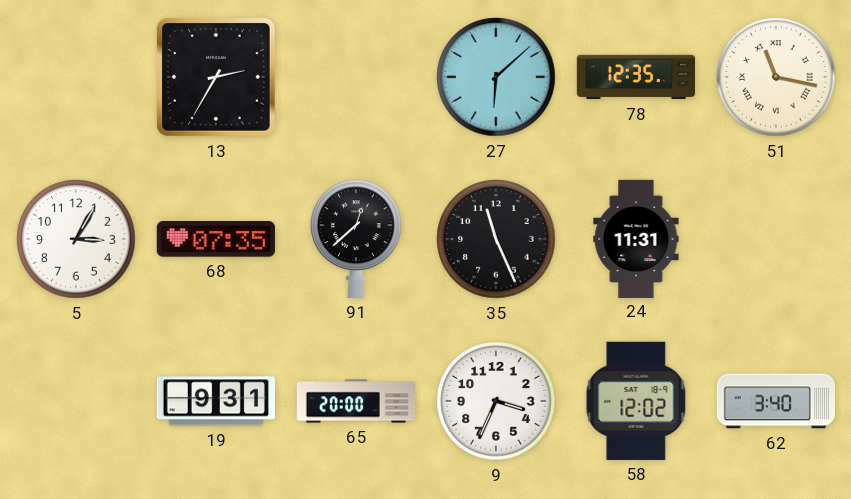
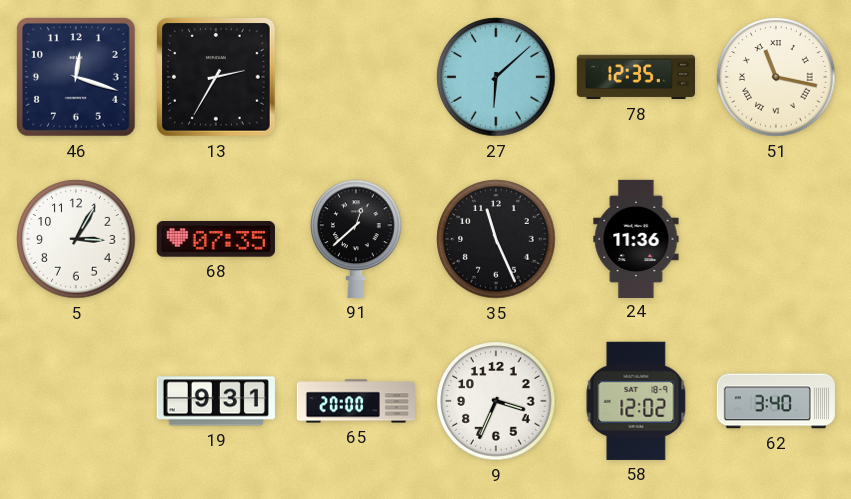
46: none -> 12:18
24: 11:31 -> 11:36
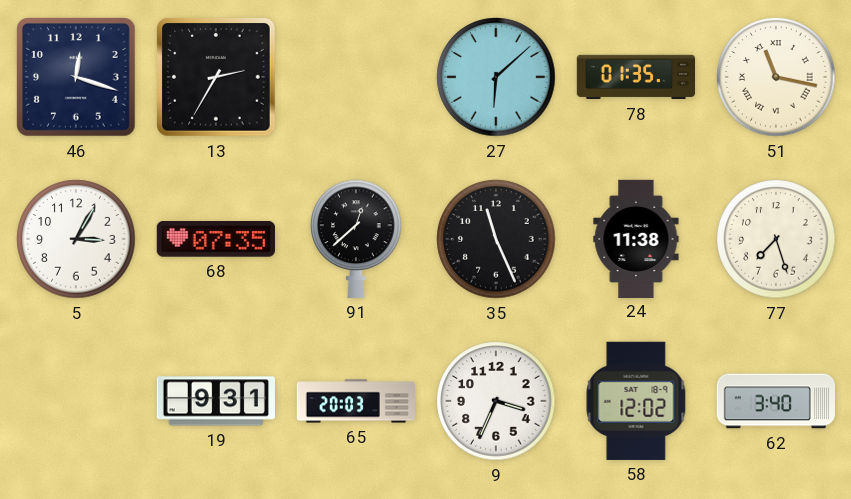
78: 12:35 -> 01:35
24: 11:36 -> 11:38
77: none -> 7:27
65: 20:00 -> 20:03
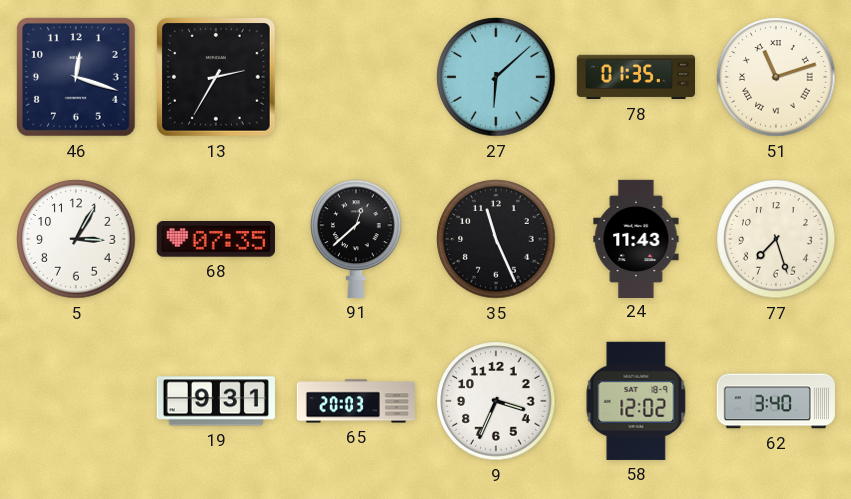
51: 11:17 -> 11:12
24: 11:38 -> 11:43
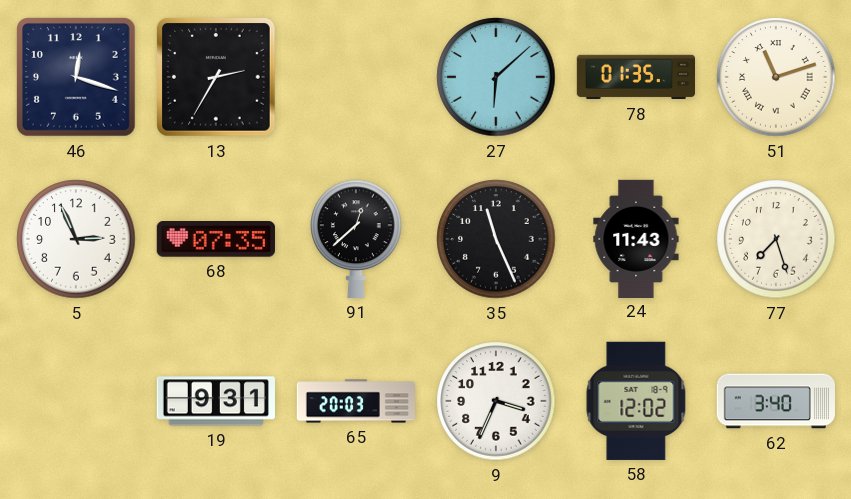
5: 3:05 -> 2:56
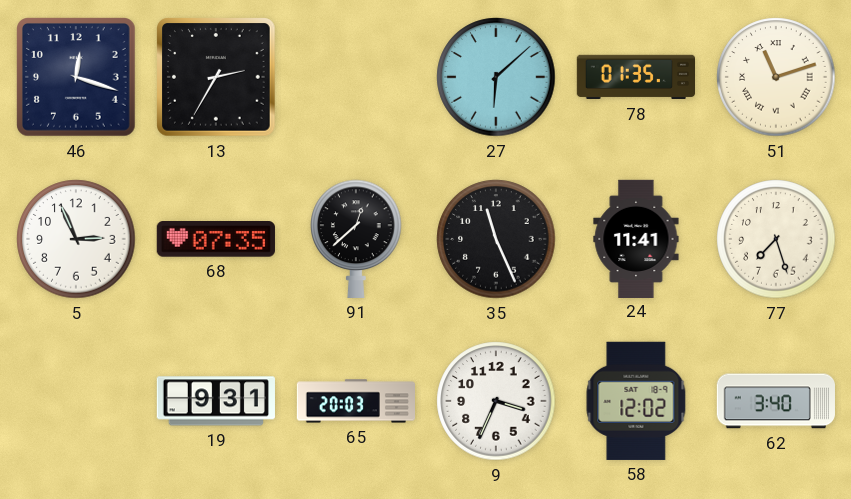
24: 11:43 -> 11:41
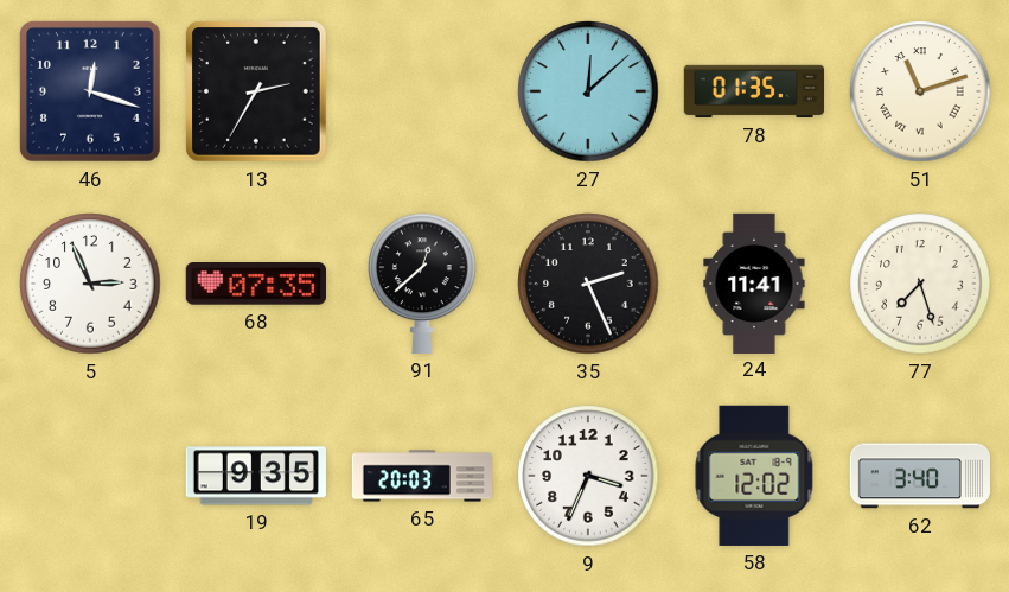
27: 6:08 -> 12:08
35: 11:26 -> 2:26
19: 9:31 -> 9:35
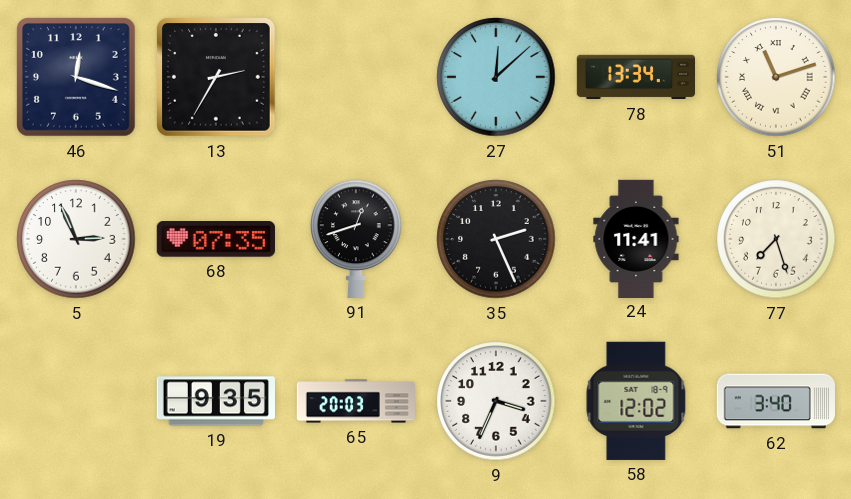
78: 01:35 -> 13:34
91: 12:38 -> 12:42
